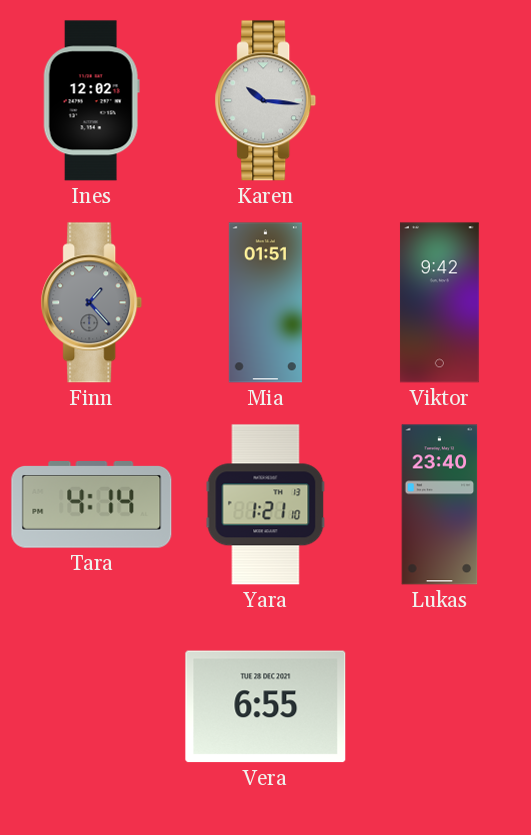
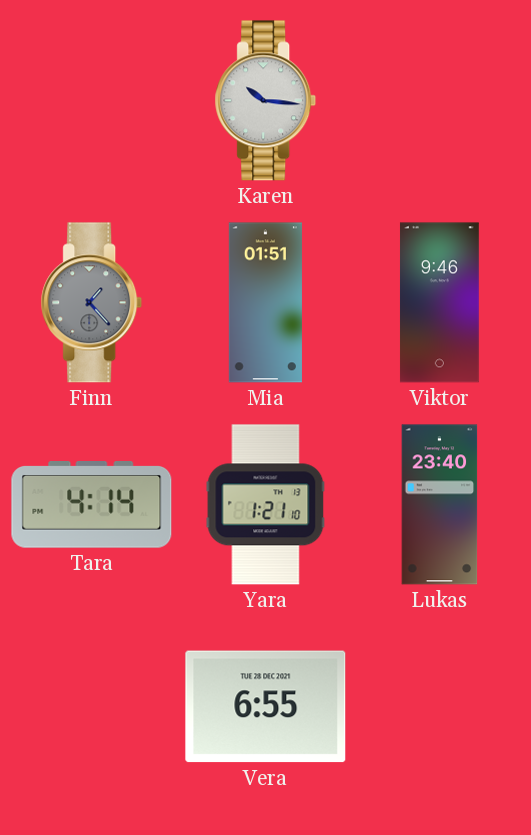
Ines: 12:02 -> none
Viktor: 9:42 -> 9:46
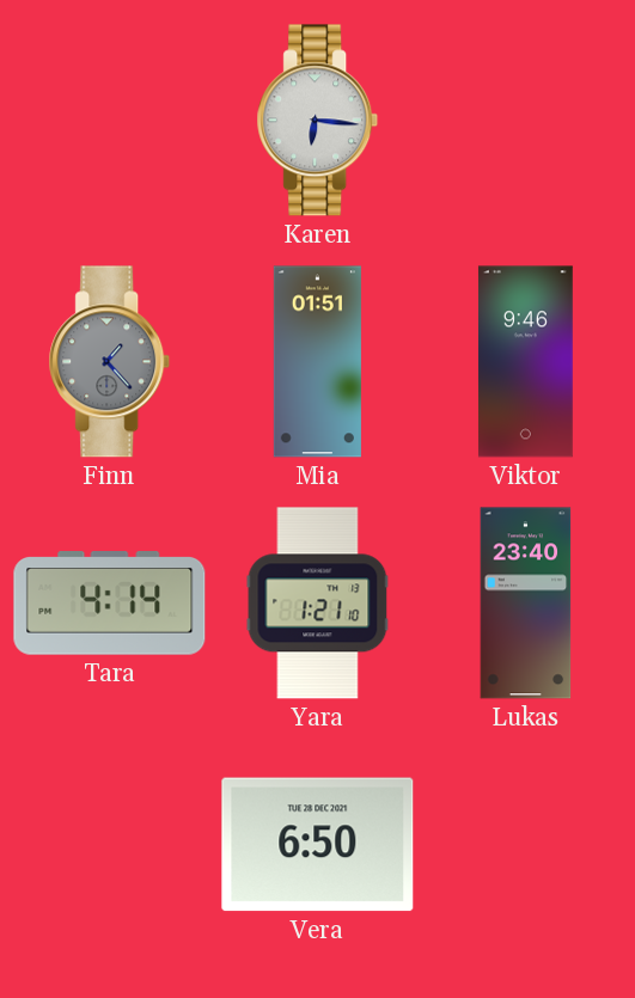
Karen: 10:16 -> 6:16
Vera: 6:55 -> 6:50
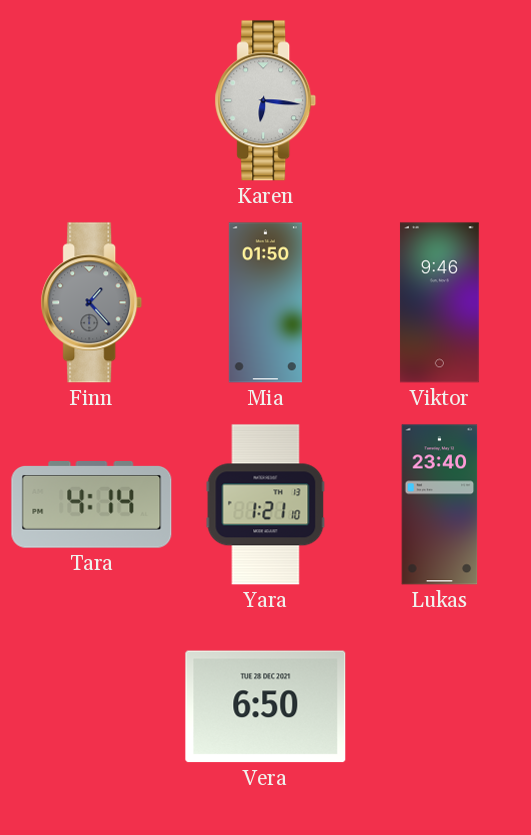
Mia: 01:51 -> 01:50
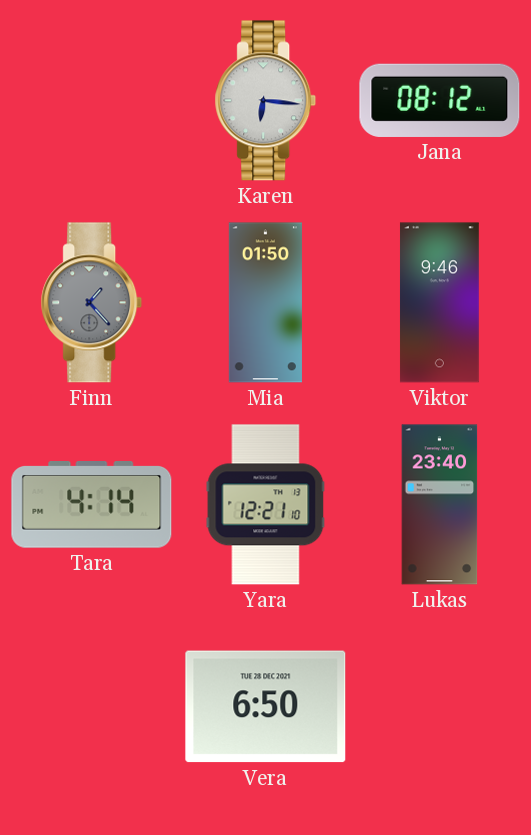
Jana: none -> 08:12
Yara: 1:21 -> 12:21
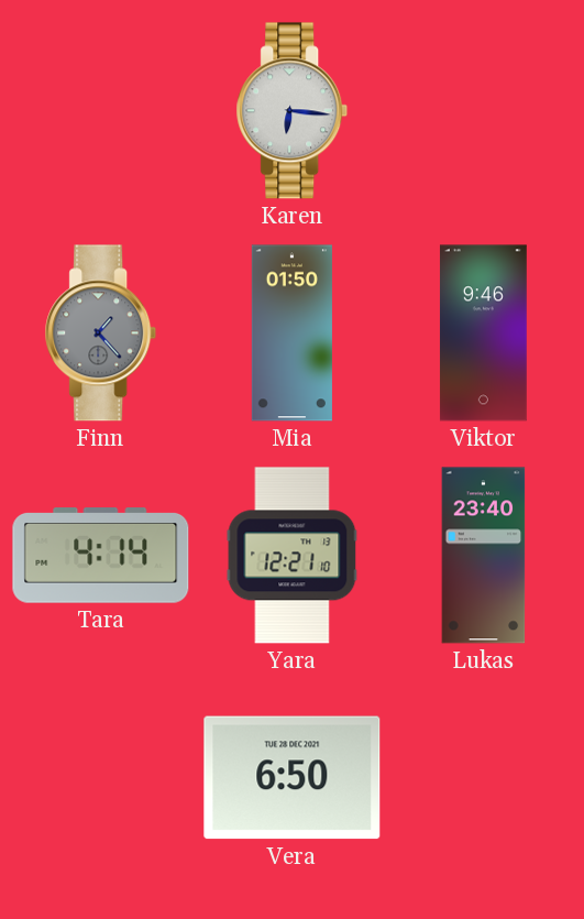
Jana: 08:12 -> none
